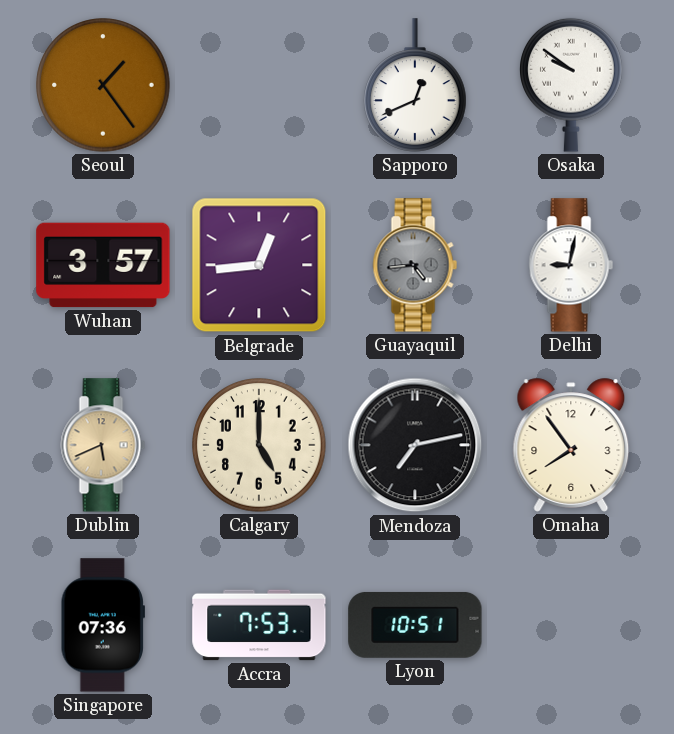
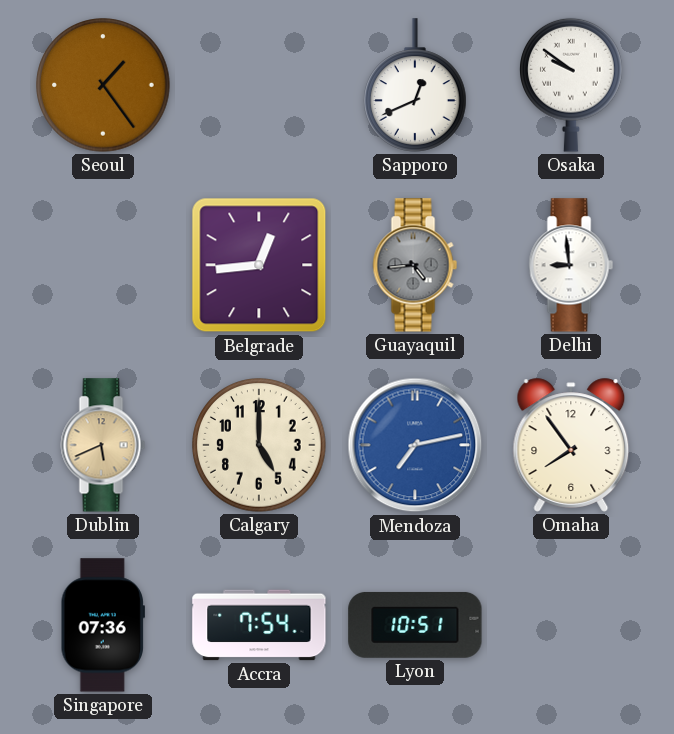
Wuhan: 3:57 -> none
Delhi: 9:02 -> 8:59
Mendoza dial: black -> blue
Accra: 7:53 -> 7:54
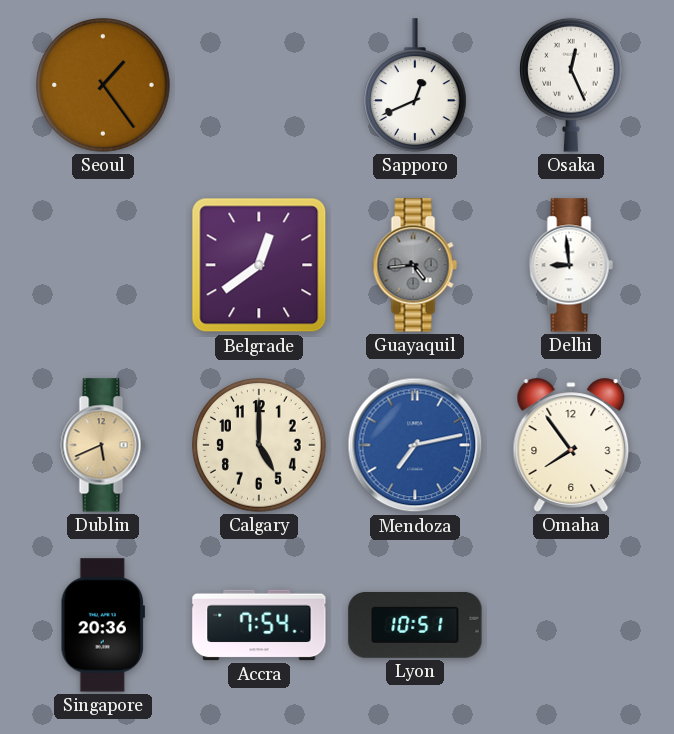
Osaka: 9:51 -> 12:26
Belgrade: 12:44 -> 12:39
Singapore: 07:36 -> 20:36
